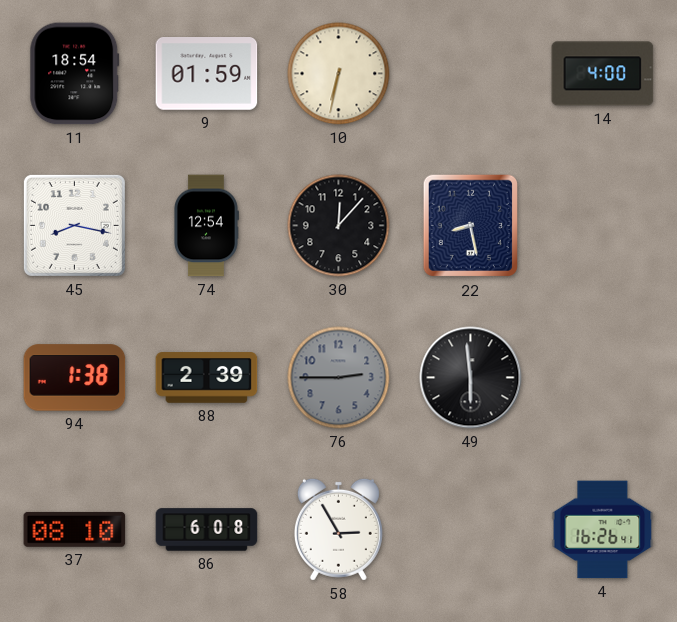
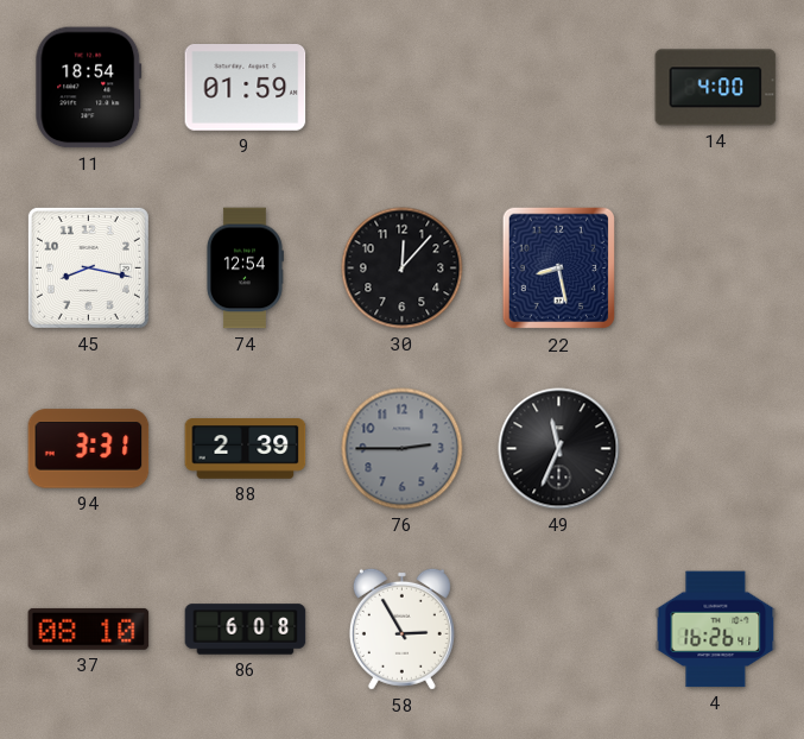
10: 6:32 -> none
94: 1:38 -> 3:31
49: 5:59 -> 11:34
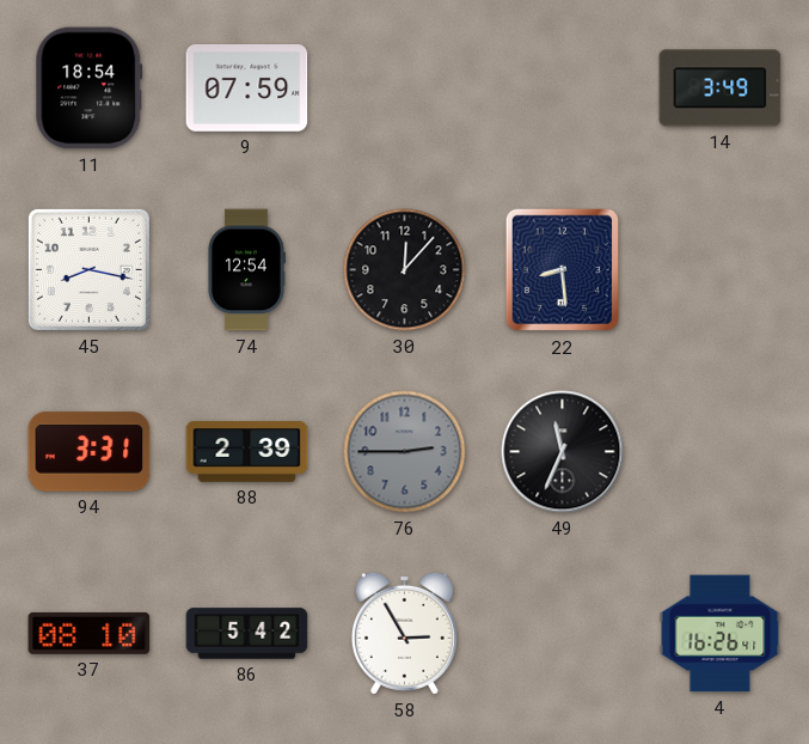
9: 01:59 -> 07:59
14: 4:00 -> 3:49
22: 8:28 -> 8:29
86: 6:08 -> 5:42
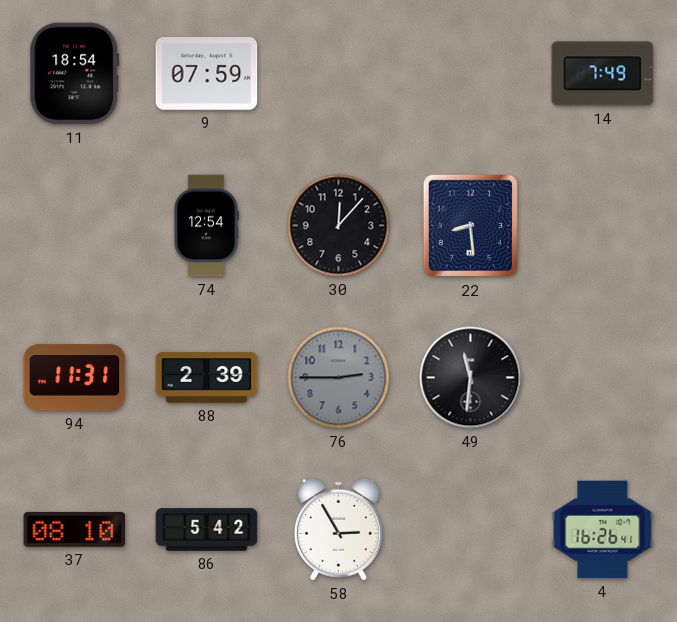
14: 3:49 -> 7:49
45: 8:17 -> none
94: 3:31 -> 11:31
49: 11:34 -> 11:31
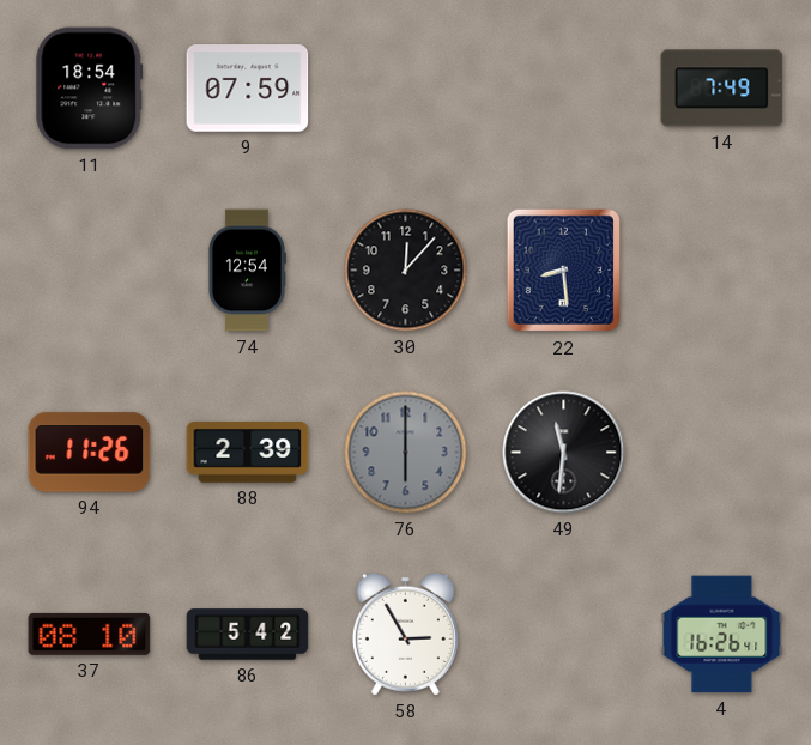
94: 11:31 -> 11:26
76: 2:45 -> 6:00
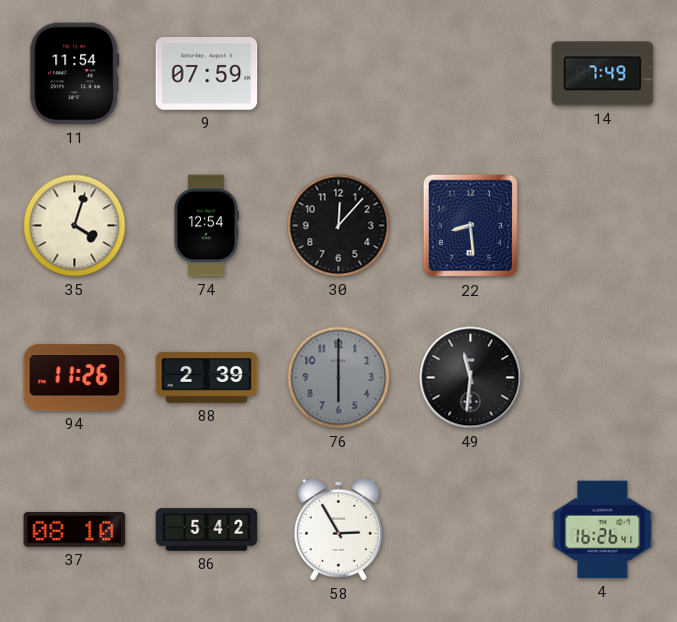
11: 18:54 -> 11:54
35: none -> 4:03
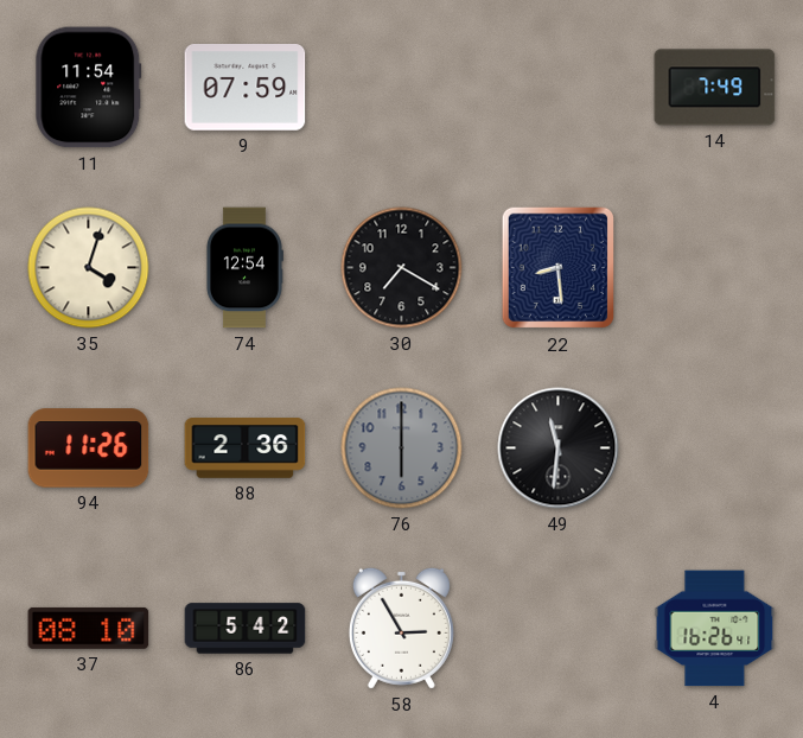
30: 12:07 -> 7:20
88: 2:39 -> 2:36
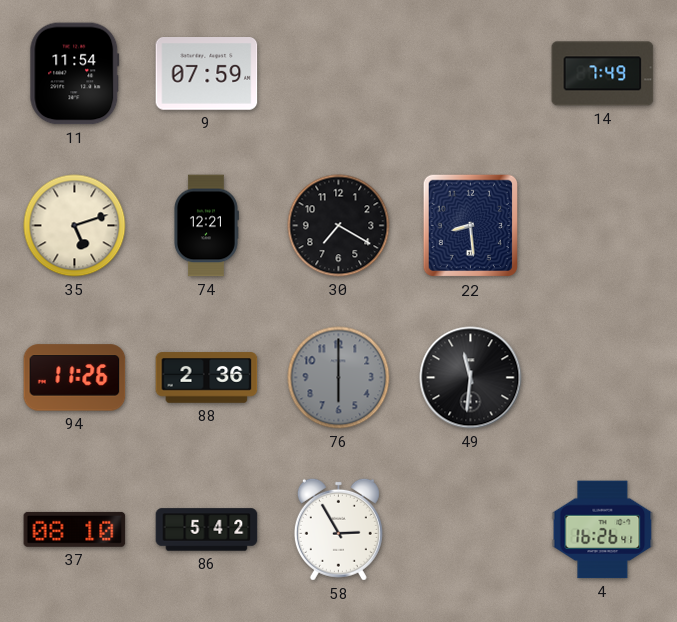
35: 4:03 -> 5:12
74: 12:54 -> 12:21
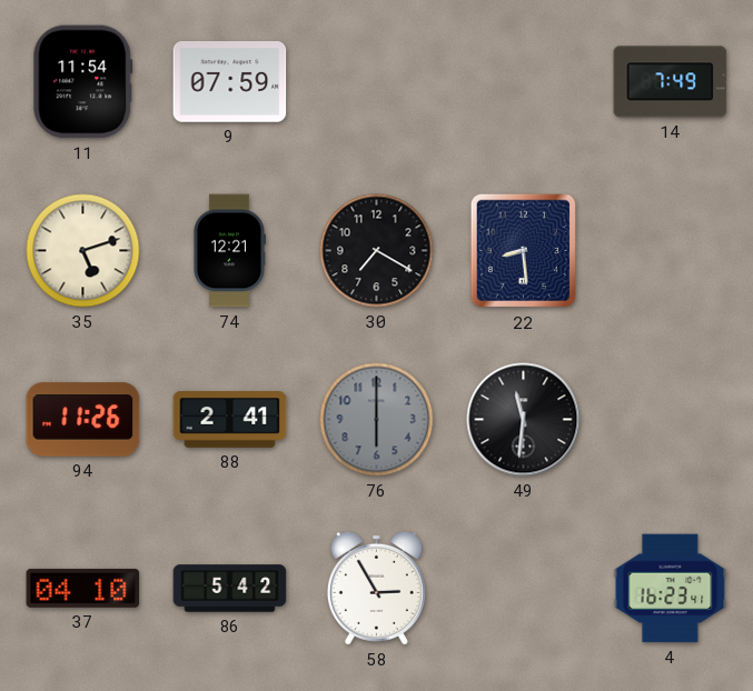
88: 2:36 -> 2:41
37: 08:10 -> 04:10
4: 16:26 -> 16:23
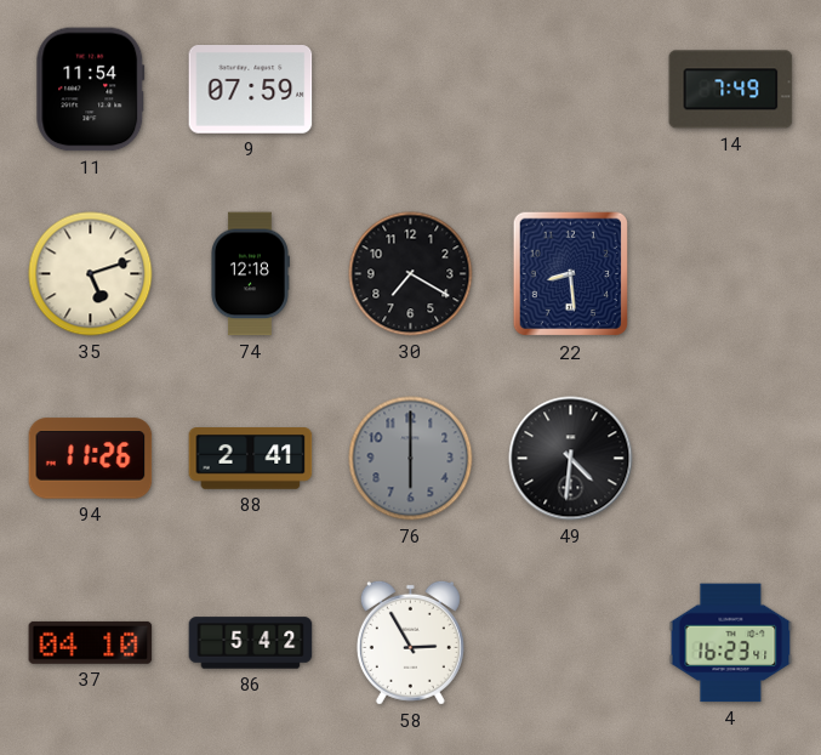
74: 12:21 -> 12:18
49: 11:31 -> 4:31
